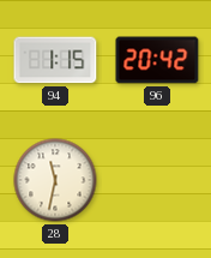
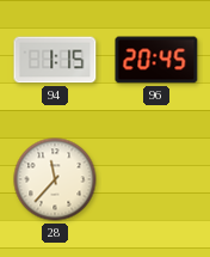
96: 20:42 -> 20:45
28: 11:32 -> 11:37
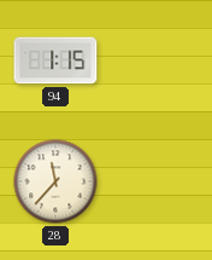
96: 20:45 -> none
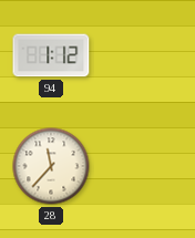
94: 1:15 -> 1:12
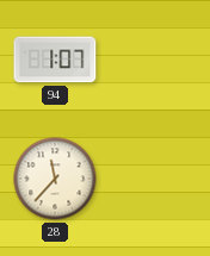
94: 1:12 -> 1:07
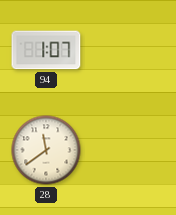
28: 11:37 -> 11:39
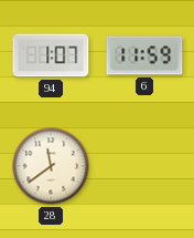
6: none -> 11:59
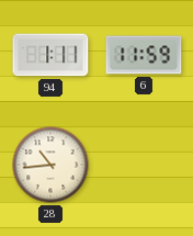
94: 1:07 -> 1:11
28: 11:39 -> 10:44
